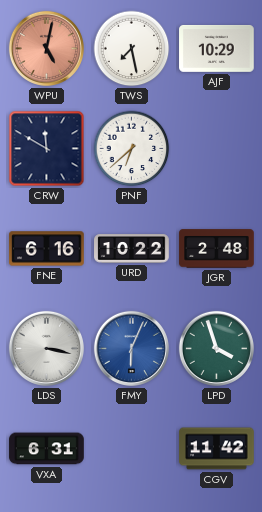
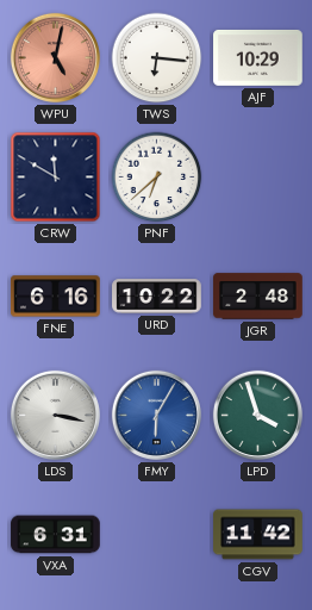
TWS: 7:28 -> 6:16
FMY: 6:04 -> 6:05
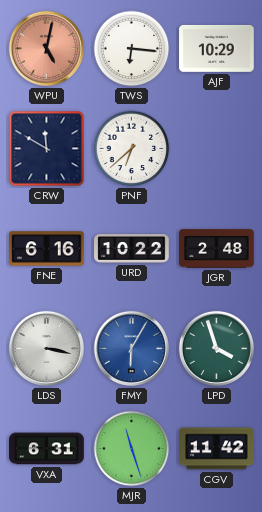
MJR: none -> 11:27
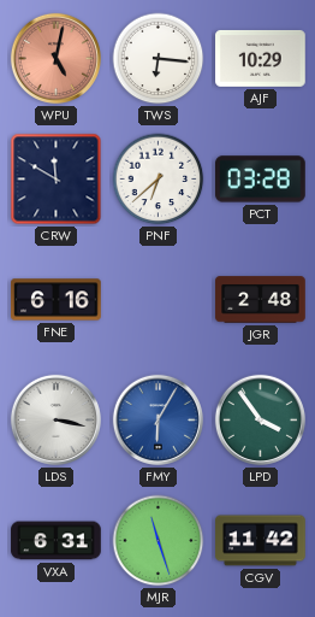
PCT: none -> 03:28
URD: 10:22 -> none
LPD: 3:57 -> 3:54
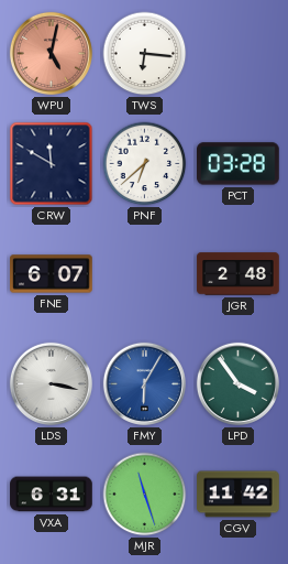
AJF: 10:29 -> none
FNE: 6:16 -> 6:07
